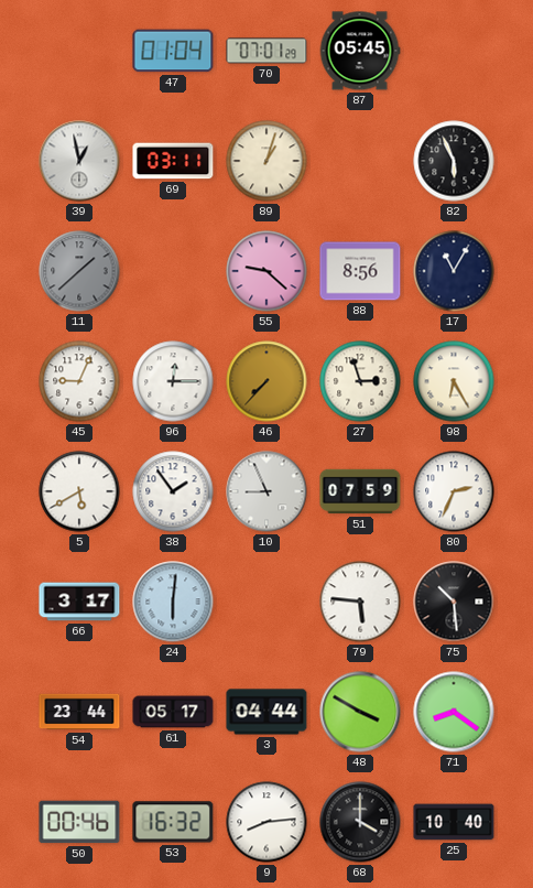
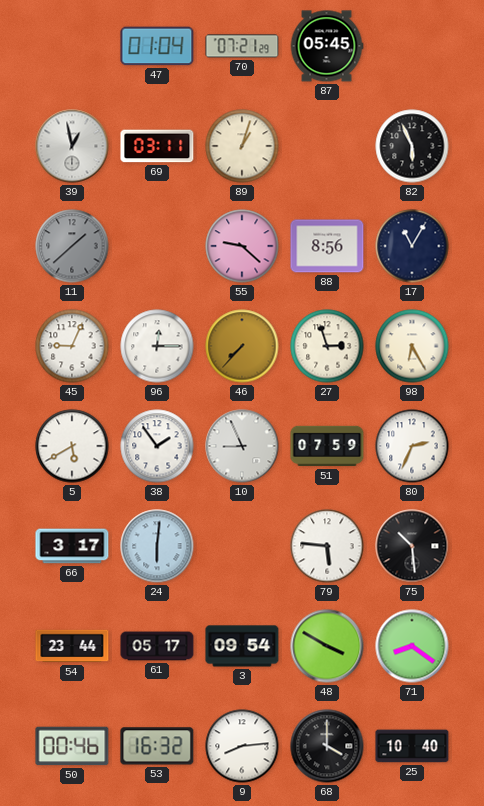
70: 07:01 -> 07:21
3: 04:44 -> 09:54
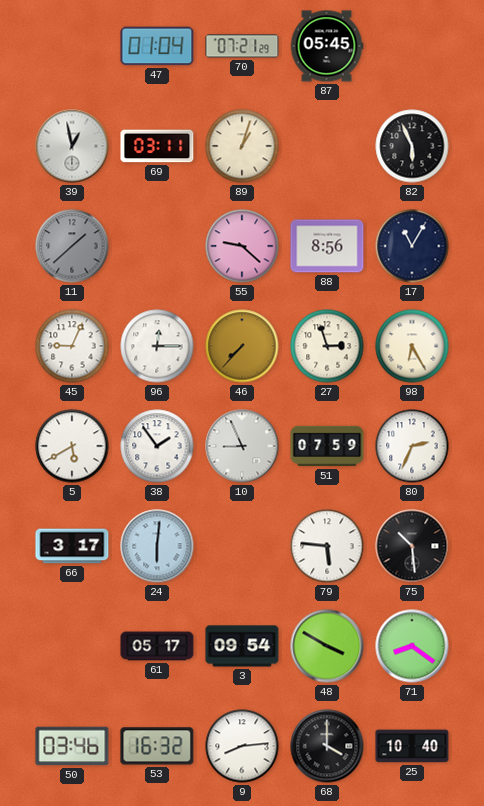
54: 23:44 -> none
50: 00:46 -> 03:46
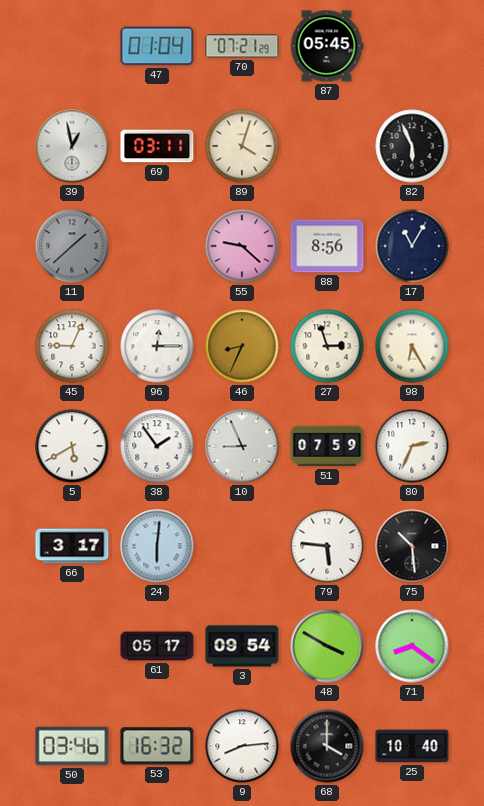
89: 1:03 -> 4:03
46: 7:37 -> 8:34
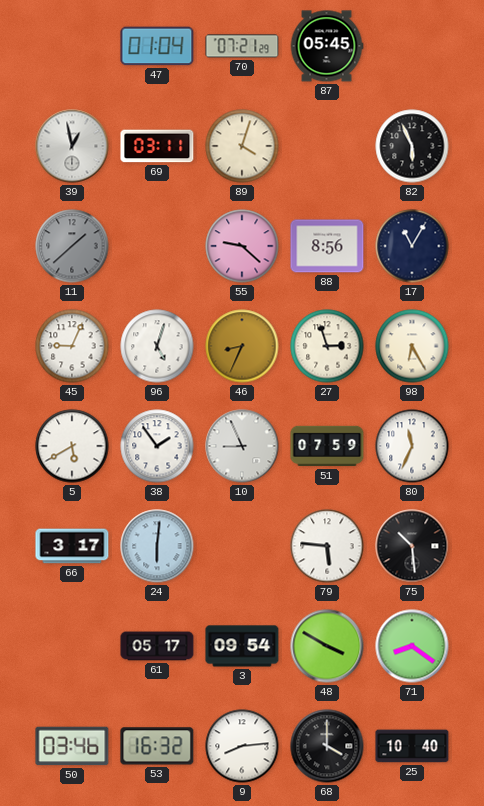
96: 12:15 -> 5:03
80: 2:34 -> 11:34
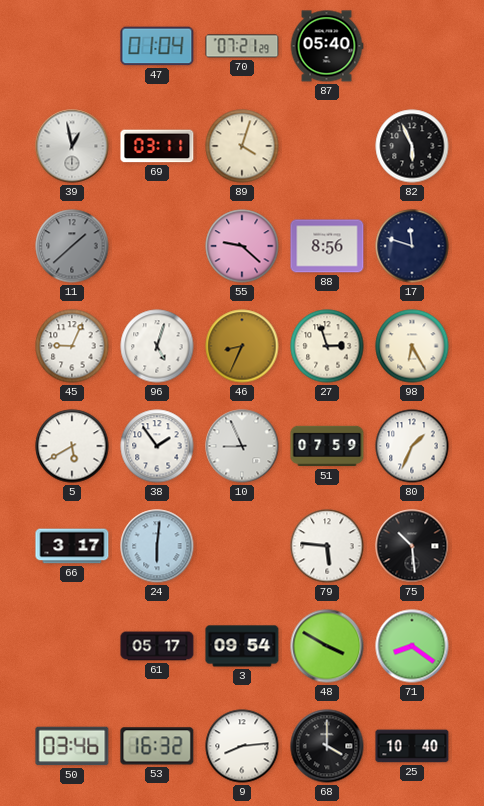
87: 05:45 -> 05:40
17: 11:05 -> 11:48
80: 11:34 -> 1:34
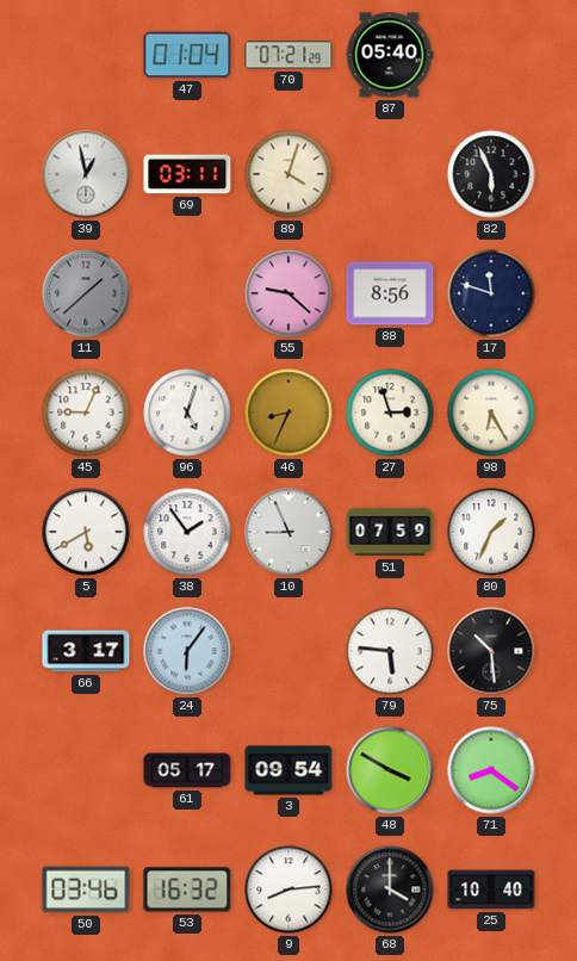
24: 6:01 -> 6:06
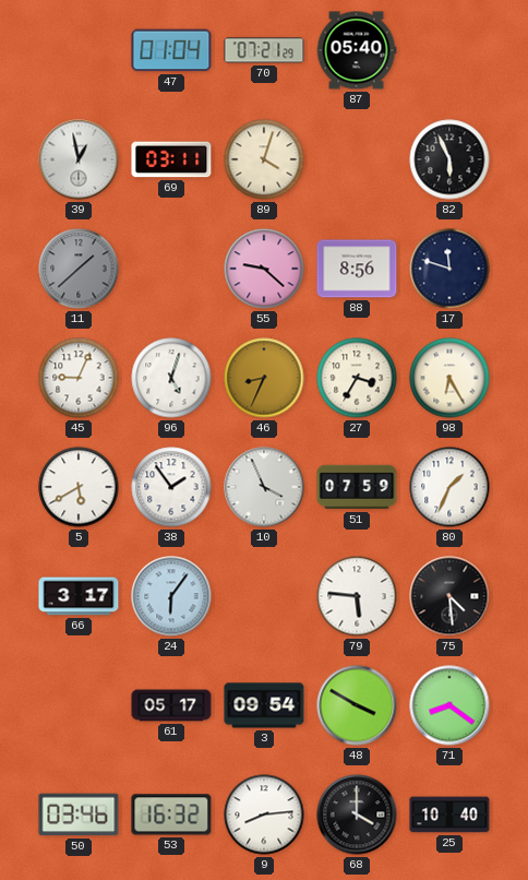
27: 2:57 -> 3:35
10: 8:56 -> 3:56
75: 10:29 -> 4:29
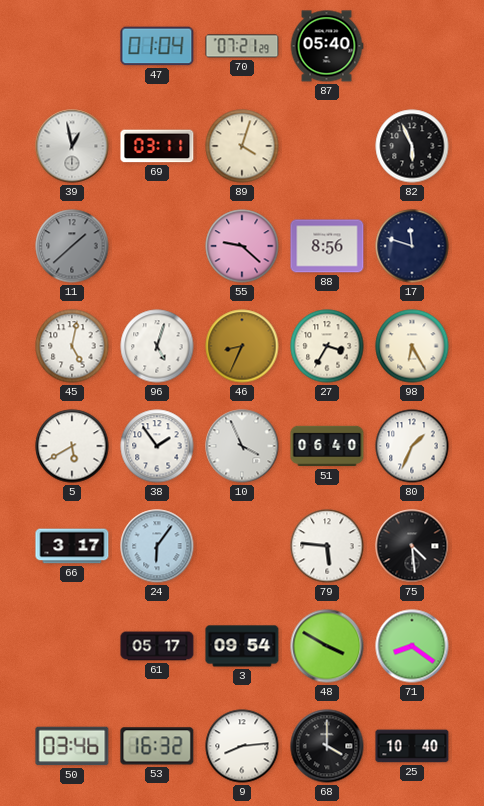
45: 9:04 -> 5:02
51: 07:59 -> 06:40
